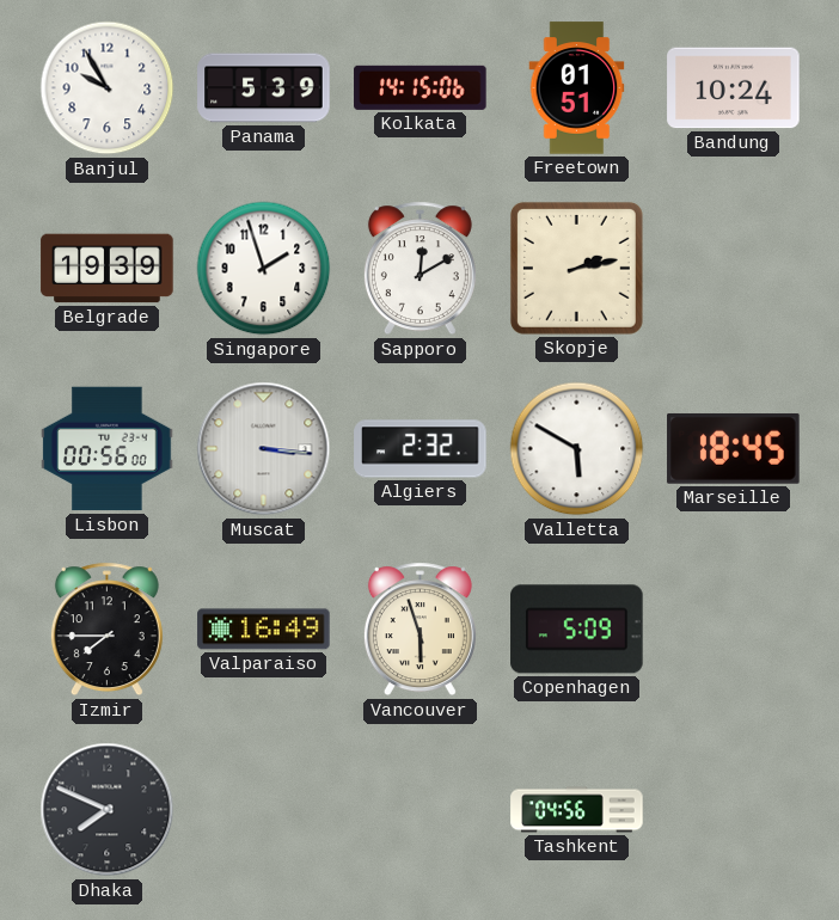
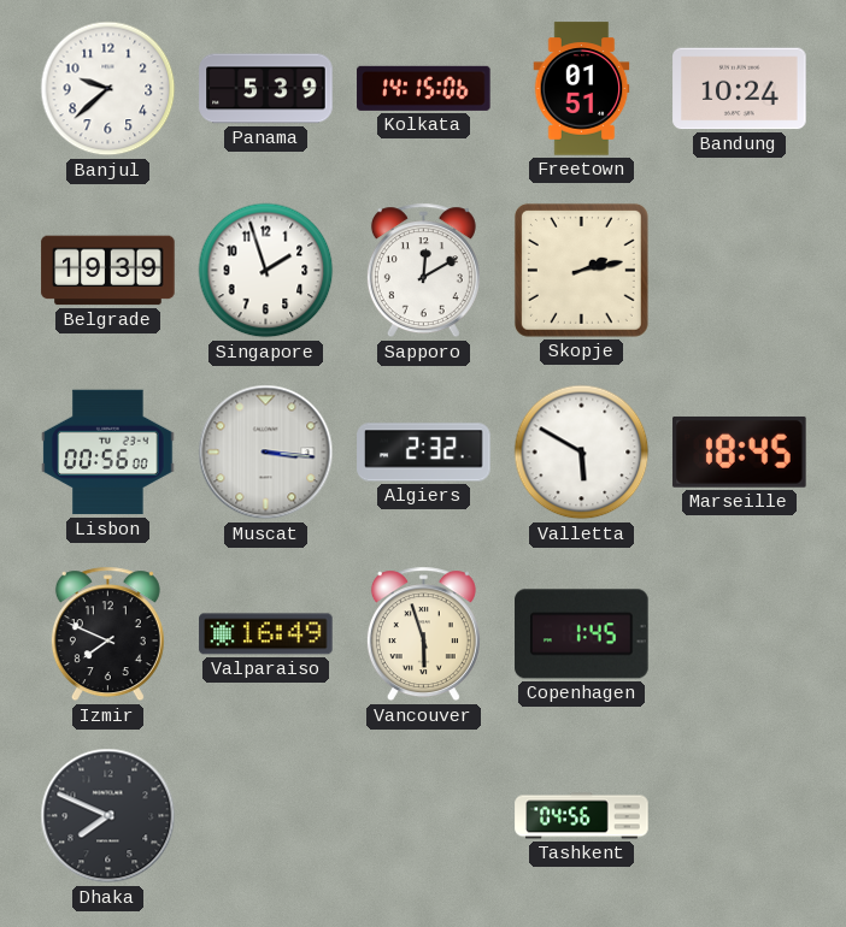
Banjul: 9:55 -> 9:38
Izmir: 7:45 -> 7:49
Copenhagen: 5:09 -> 1:45
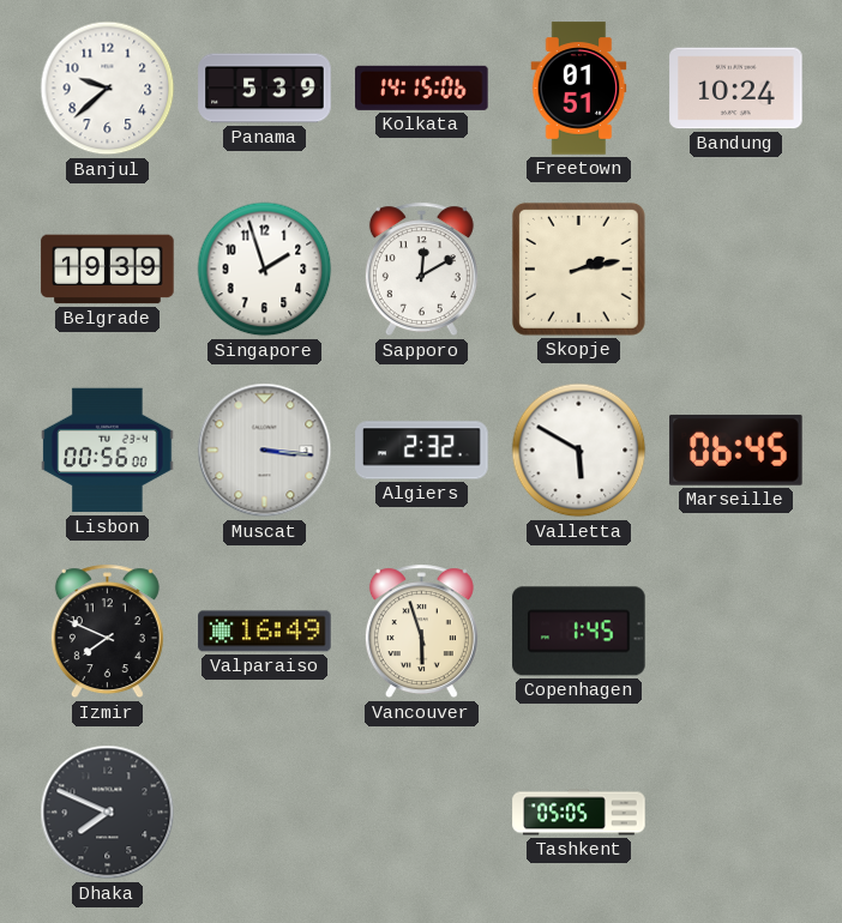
Marseille: 18:45 -> 06:45
Tashkent: 04:56 -> 05:05
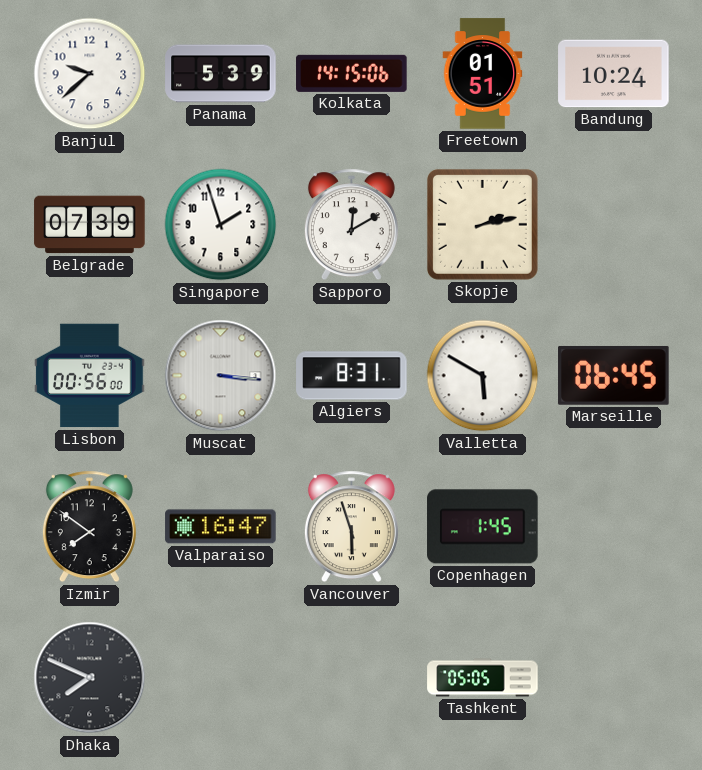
Belgrade: 19:39 -> 07:39
Algiers: 2:32 -> 8:31
Izmir: 7:49 -> 7:51
Valparaiso: 16:49 -> 16:47
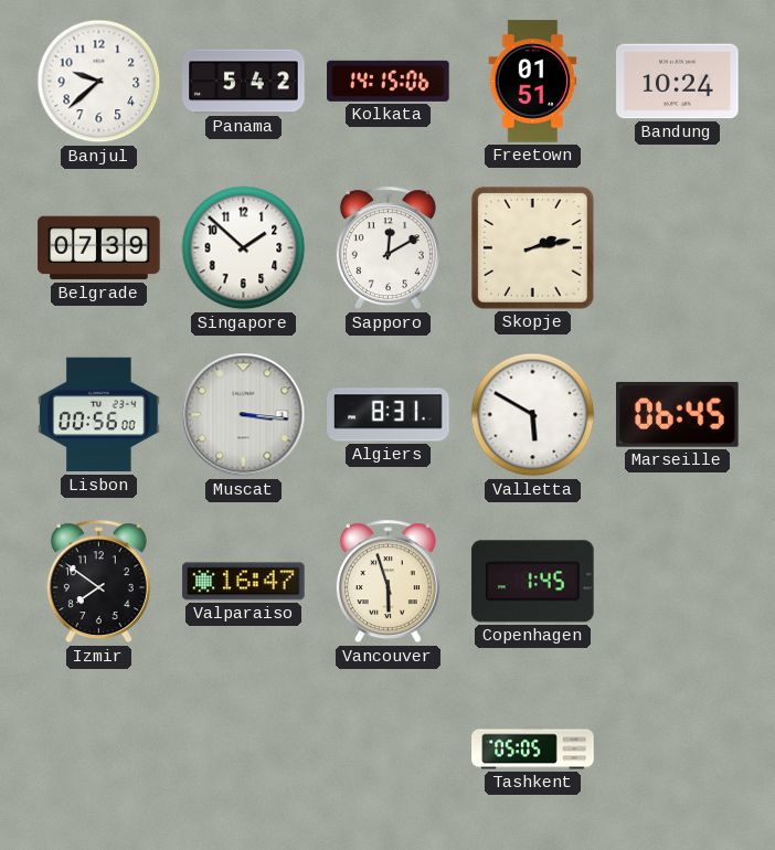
Panama: 5:39 -> 5:42
Singapore: 1:57 -> 1:52
Dhaka: 7:49 -> none
